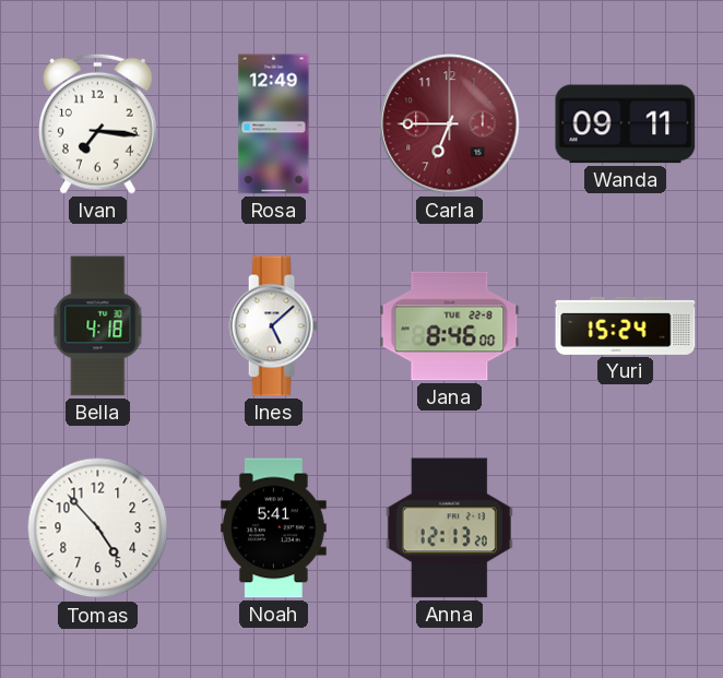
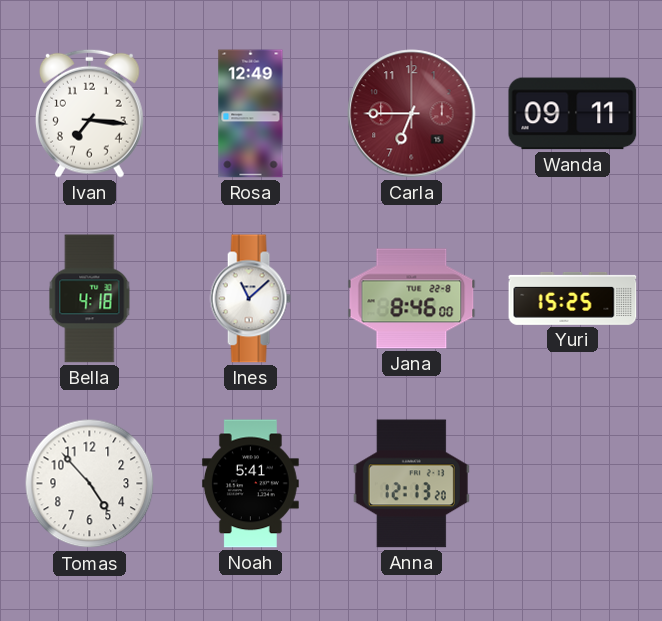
Ines: 5:08 -> 11:08
Yuri: 15:24 -> 15:25
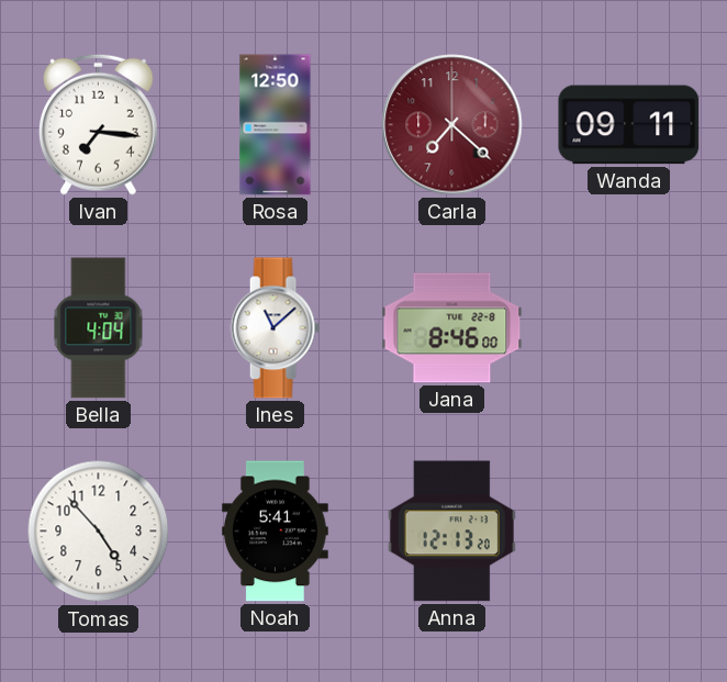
Rosa: 12:49 -> 12:50
Carla: 6:45 -> 7:22
Bella: 4:18 -> 4:04
Yuri: 15:25 -> none
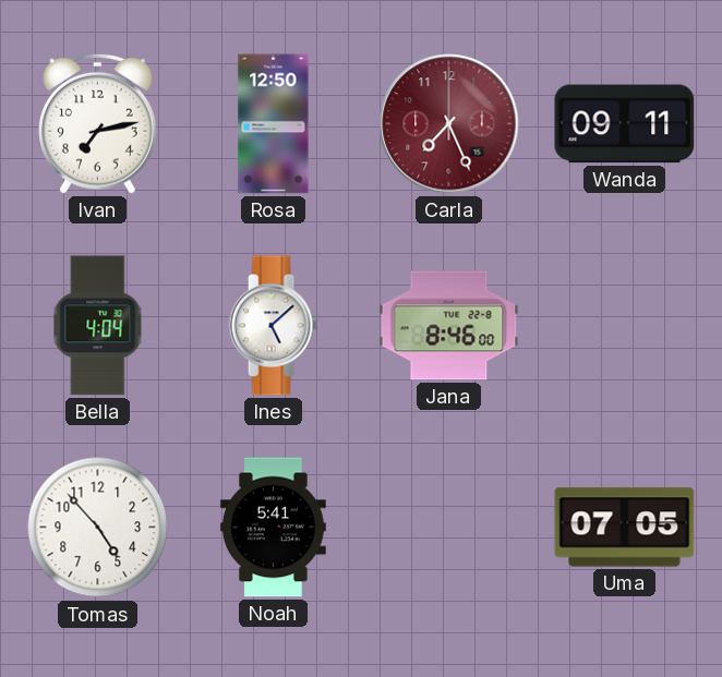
Ivan: 7:16 -> 7:13
Carla: 7:22 -> 7:26
Ines: 11:08 -> 5:08
Anna: 12:13 -> none
Uma: none -> 07:05
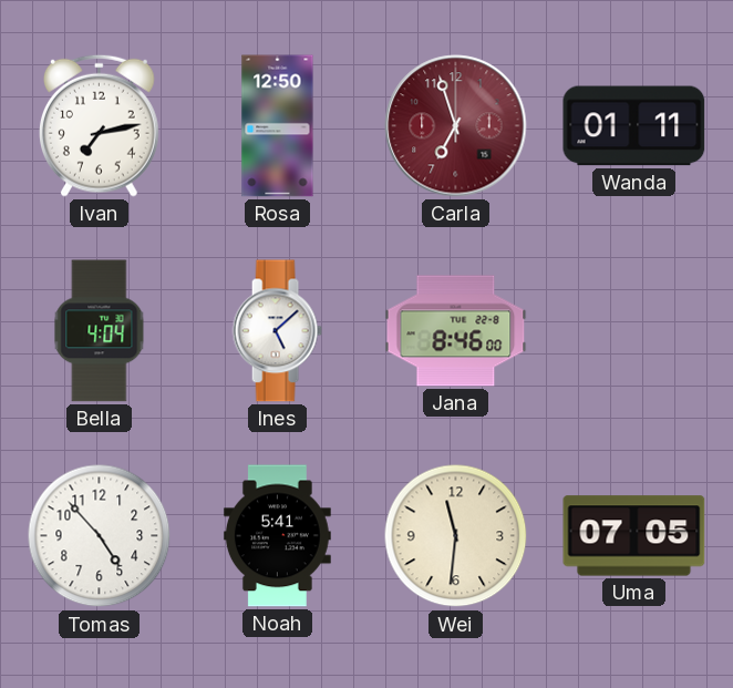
Carla: 7:26 -> 6:57
Wanda: 09:11 -> 01:11
Wei: none -> 11:31
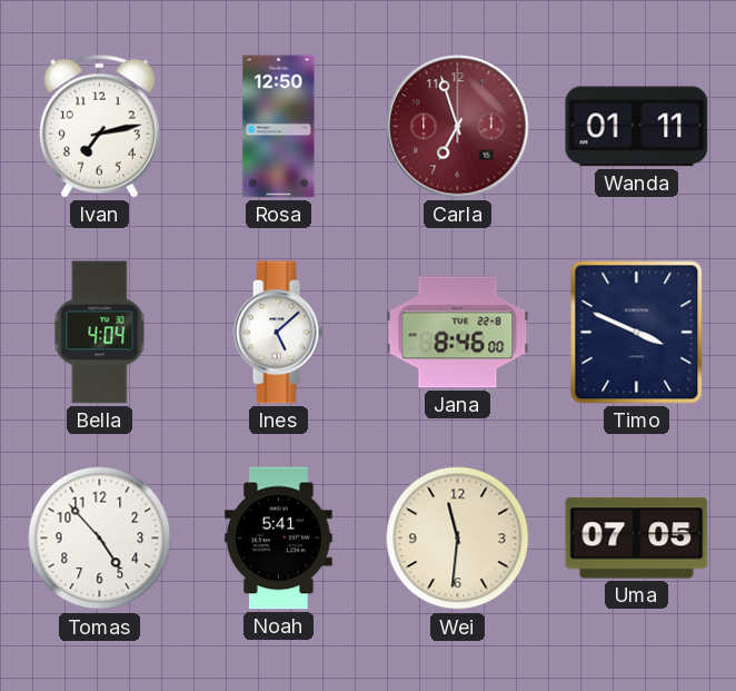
Timo: none -> 3:49
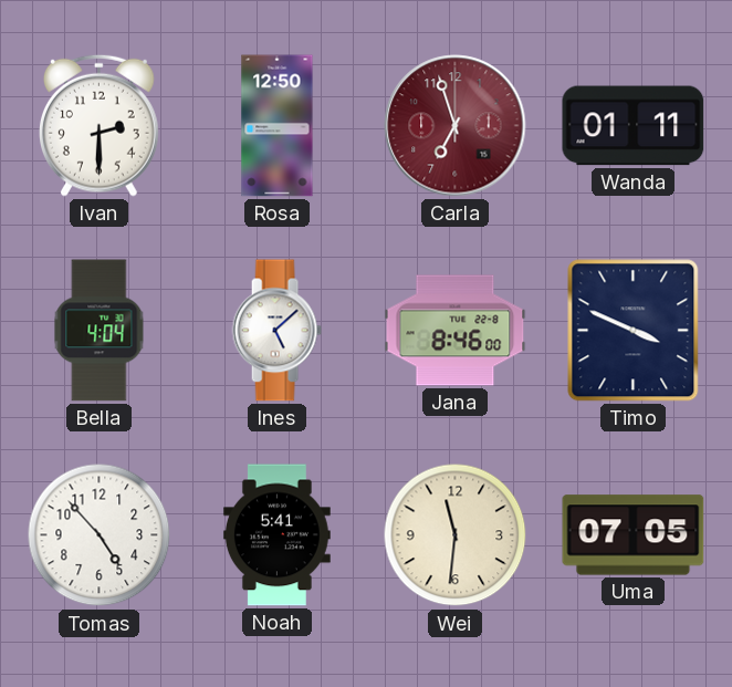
Ivan: 7:13 -> 2:30
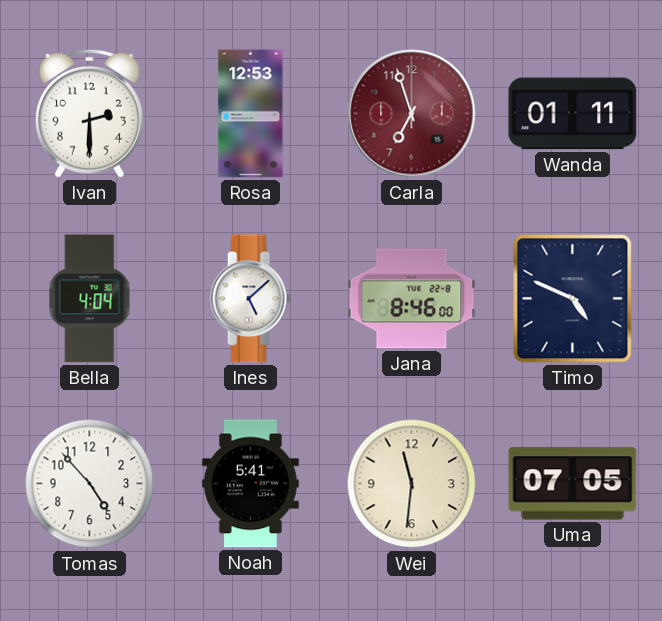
Rosa: 12:50 -> 12:53
Timo: 3:49 -> 4:49
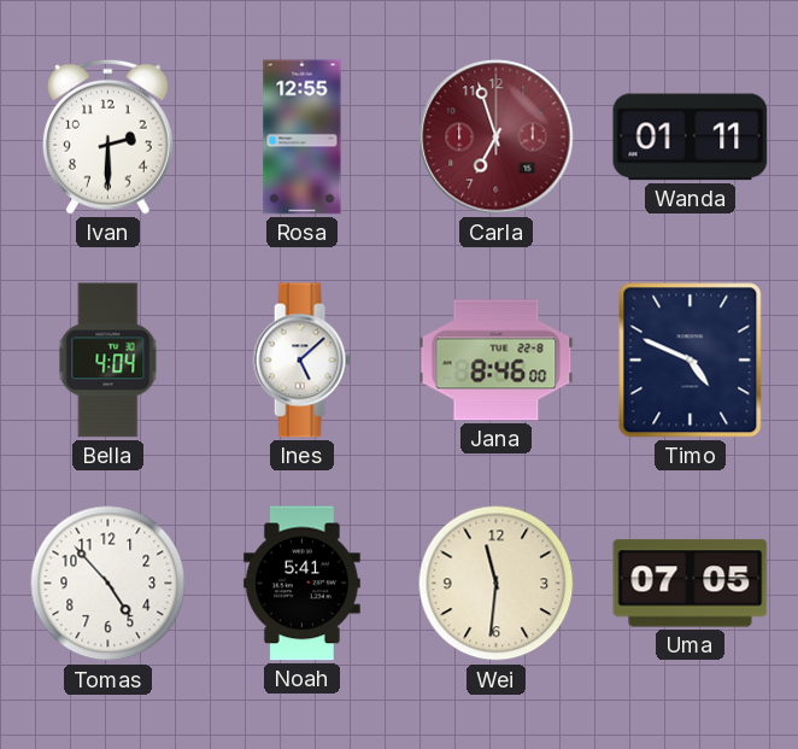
Rosa: 12:53 -> 12:55
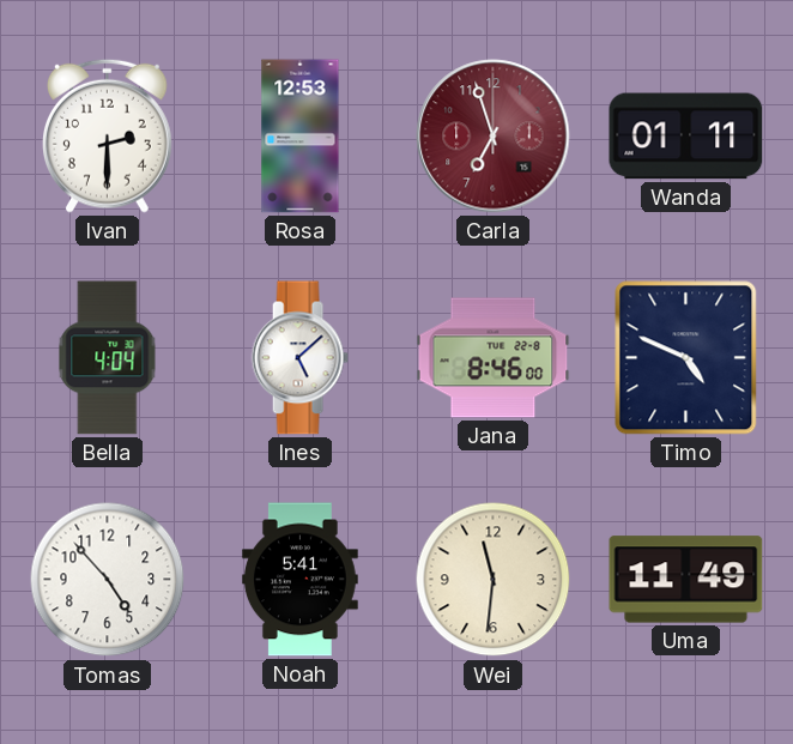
Rosa: 12:55 -> 12:53
Uma: 07:05 -> 11:49
